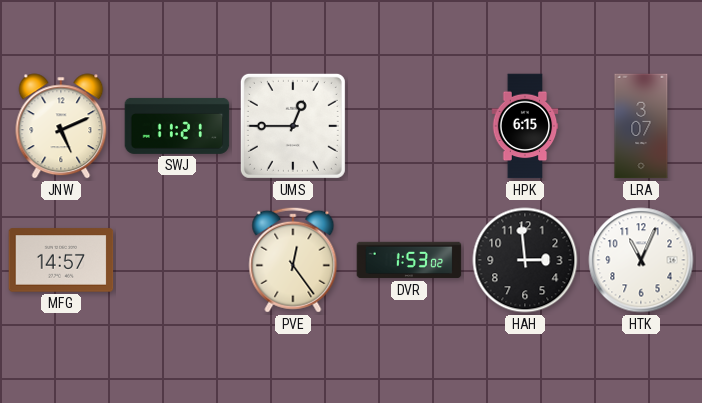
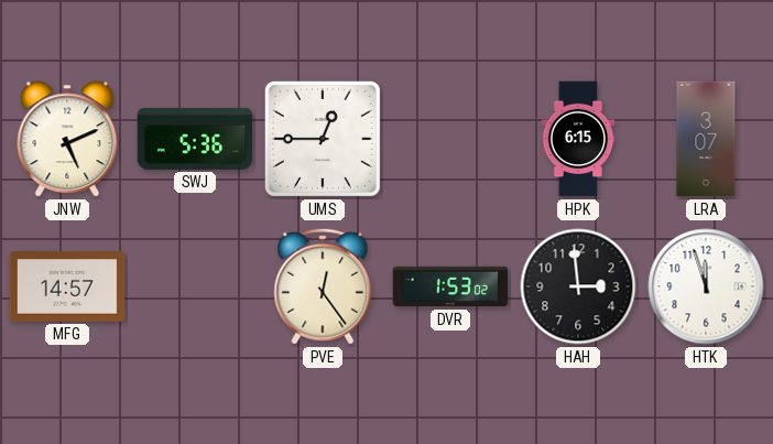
SWJ: 11:21 -> 5:36
HTK: 11:04 -> 11:57
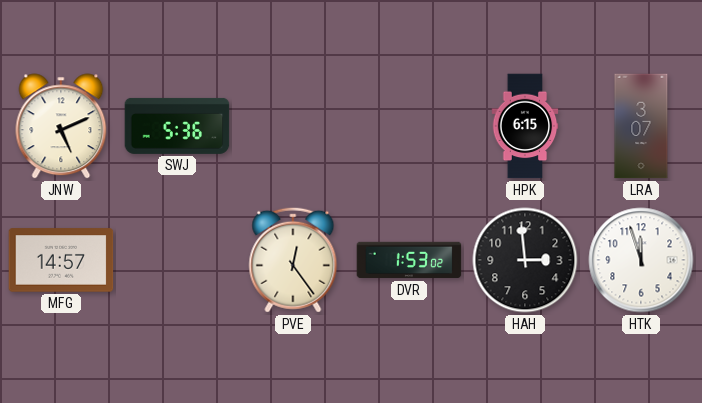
UMS: 12:45 -> none
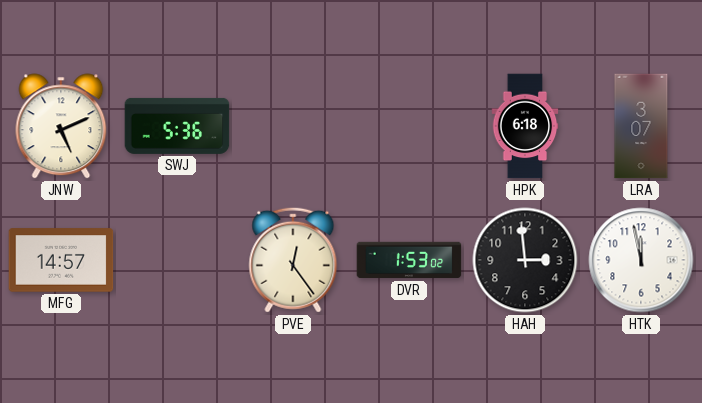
HPK: 6:15 -> 6:18
HTK: 11:57 -> 11:58
